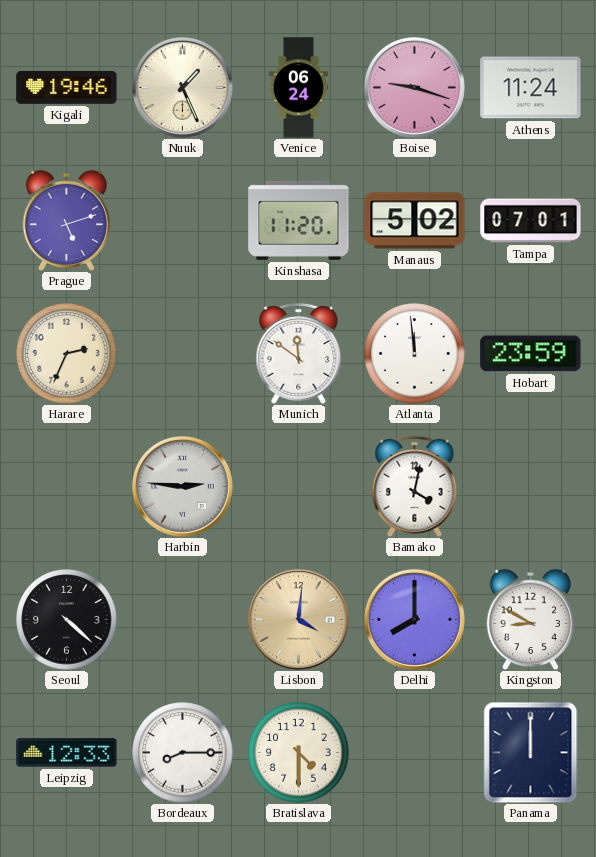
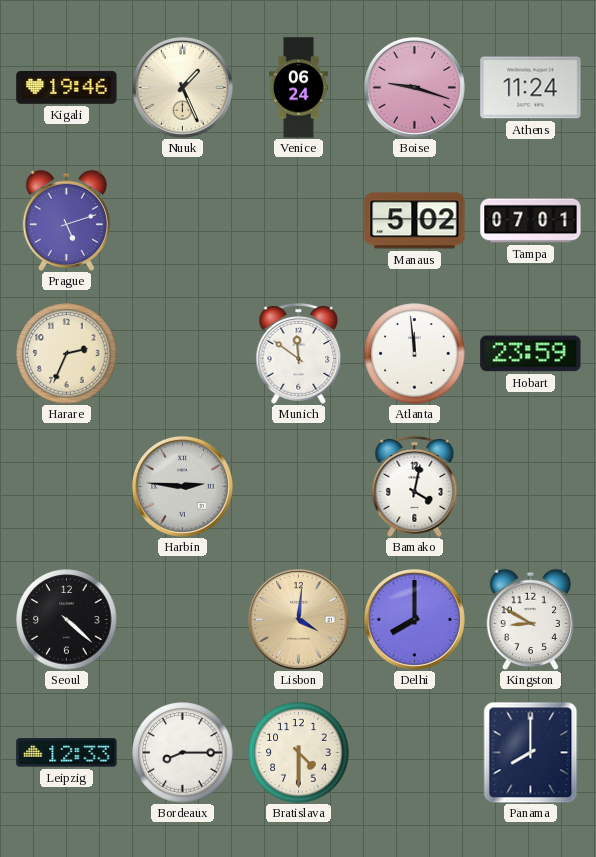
Kinshasa: 11:20 -> none
Panama: 12:00 -> 8:00
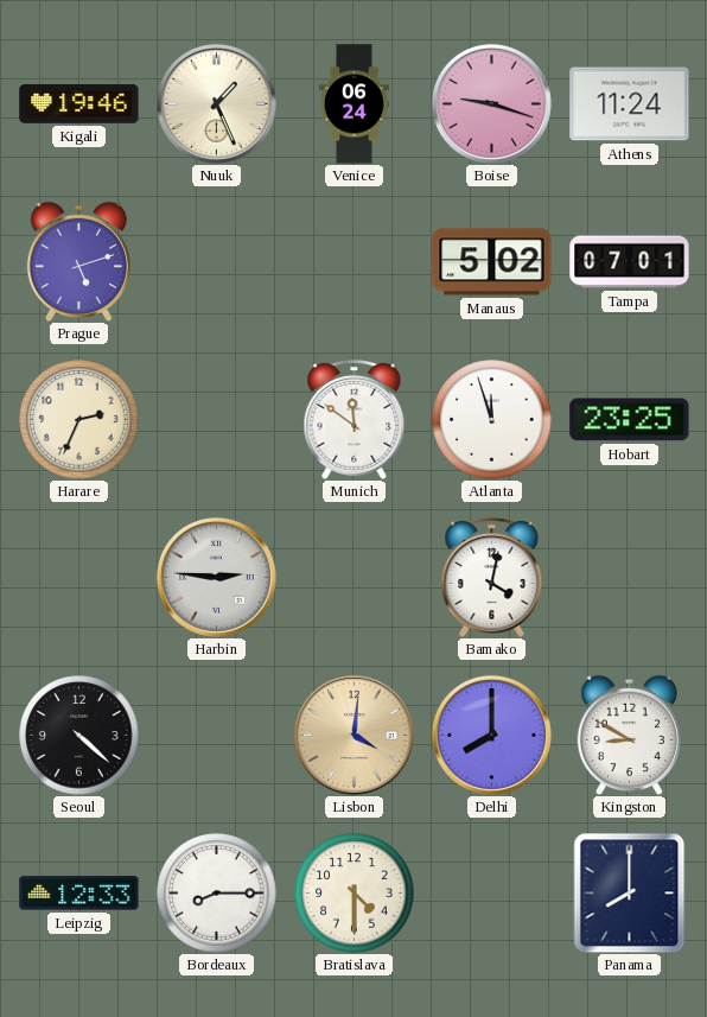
Atlanta: 11:59 -> 11:57
Hobart: 23:59 -> 23:25
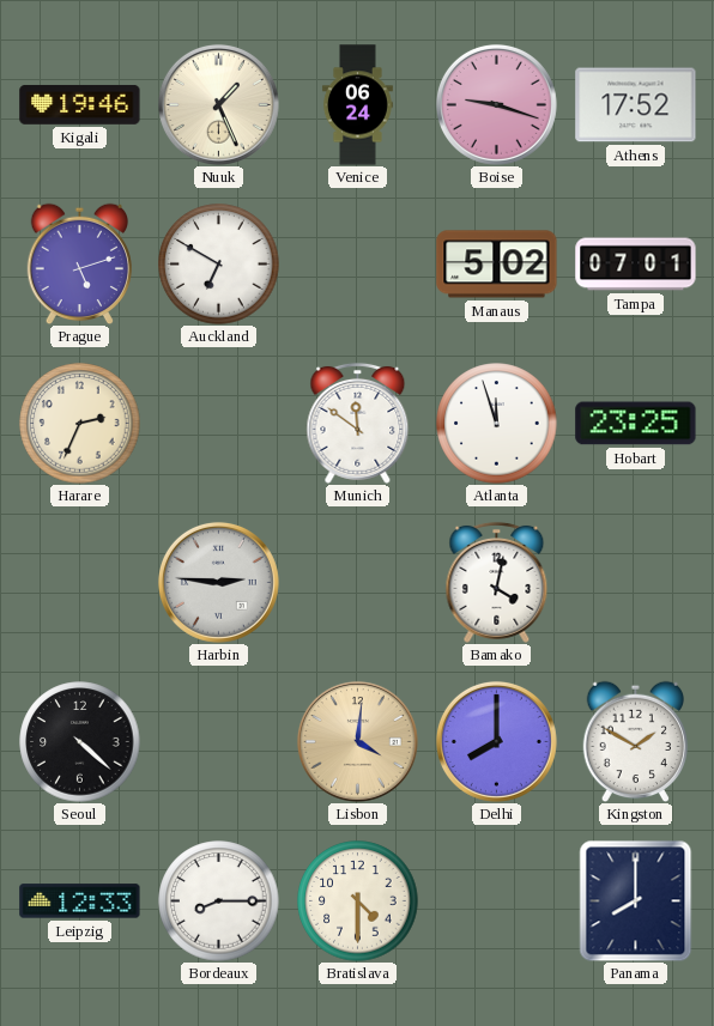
Athens: 11:24 -> 17:52
Auckland: none -> 6:50
Kingston: 8:50 -> 1:50
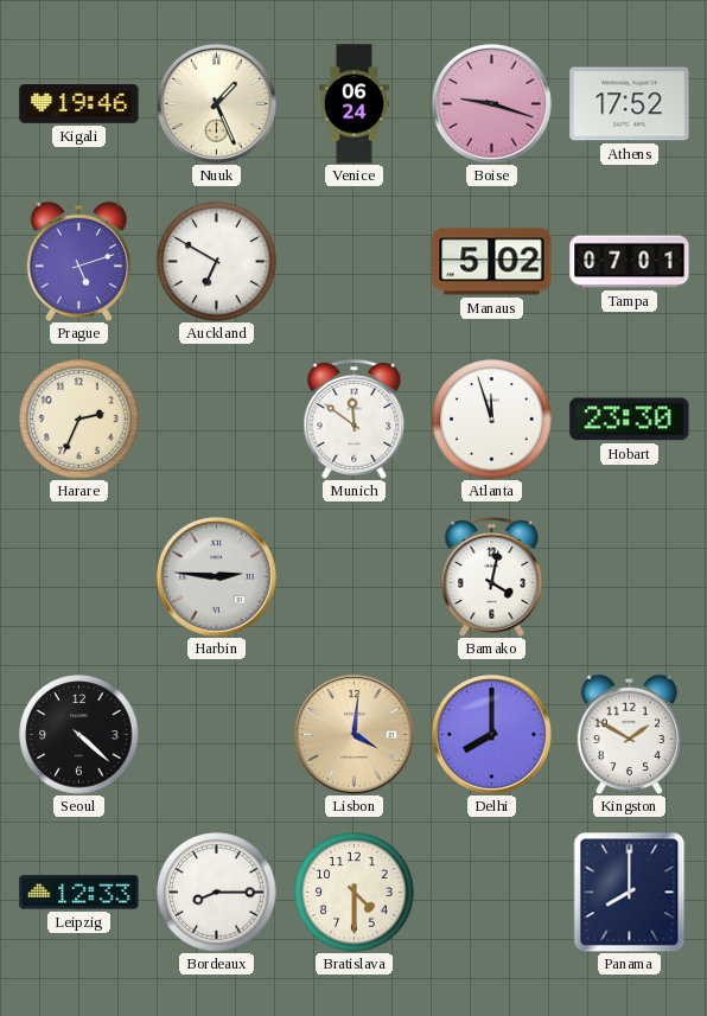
Hobart: 23:25 -> 23:30
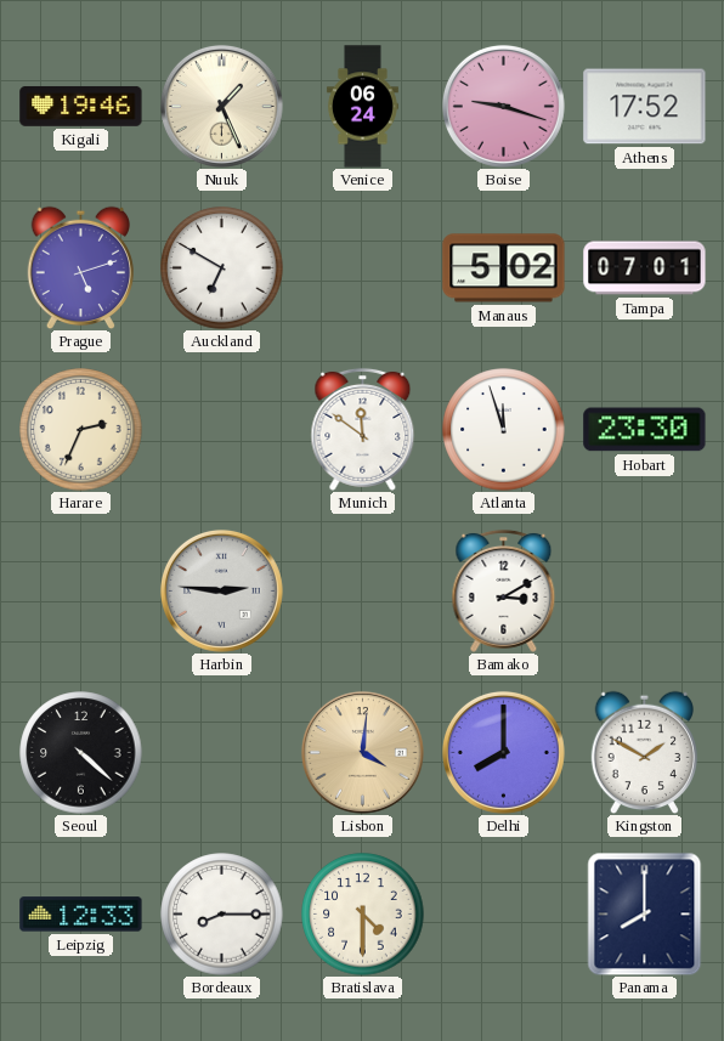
Bamako: 4:02 -> 3:10
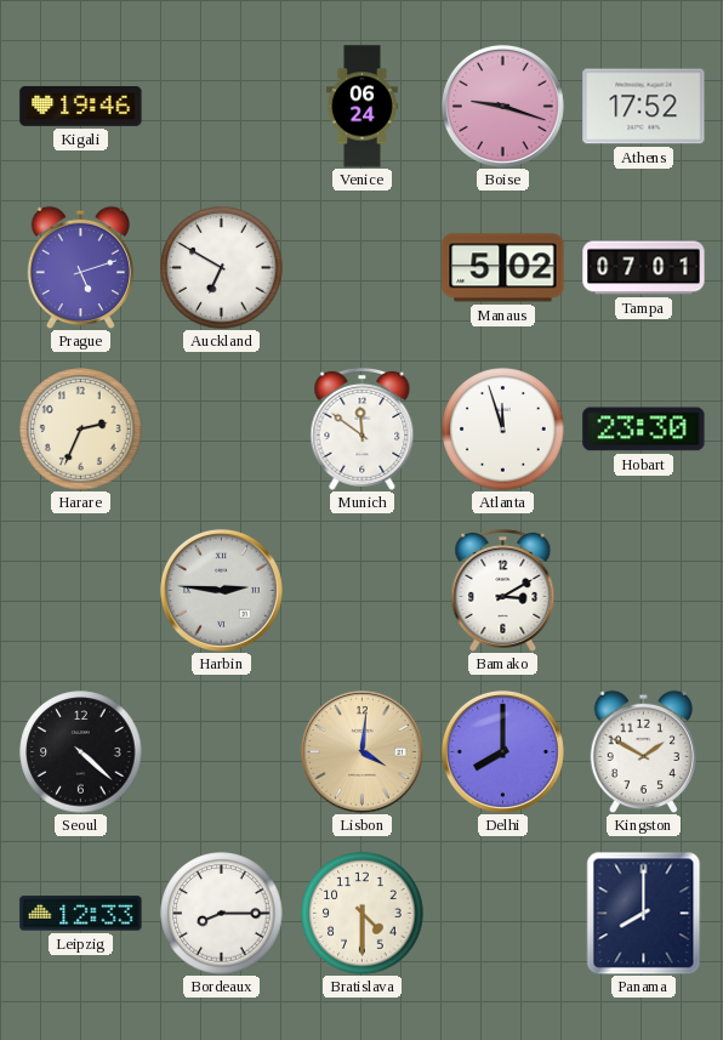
Nuuk: 1:26 -> none
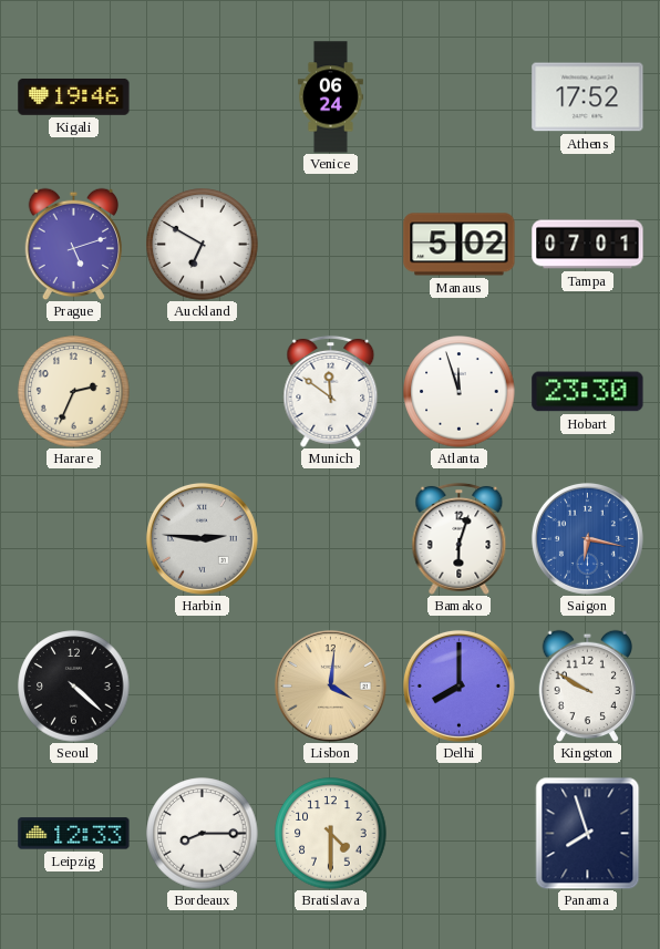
Boise: 9:18 -> none
Bamako: 3:10 -> 6:03
Saigon: none -> 6:17
Kingston: 1:50 -> 9:50
Panama: 8:00 -> 7:57
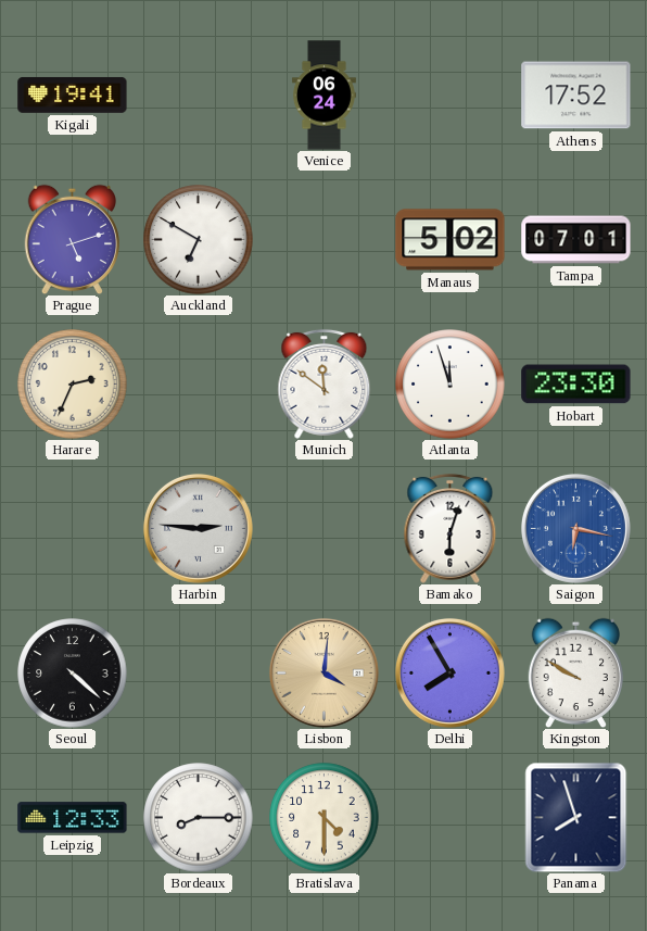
Kigali: 19:46 -> 19:41
Delhi: 8:00 -> 7:55
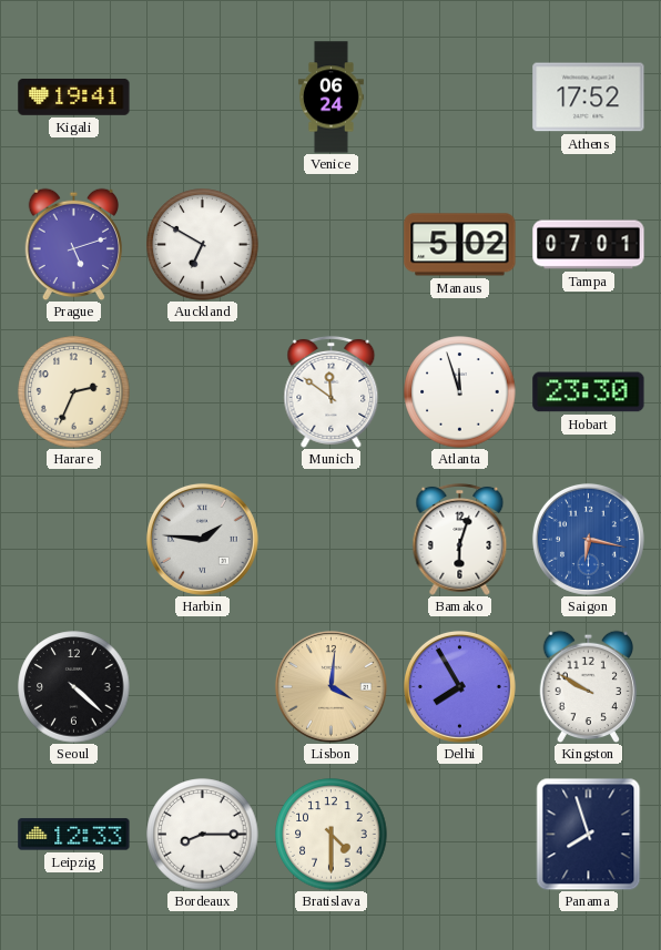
Harbin: 2:46 -> 1:46
